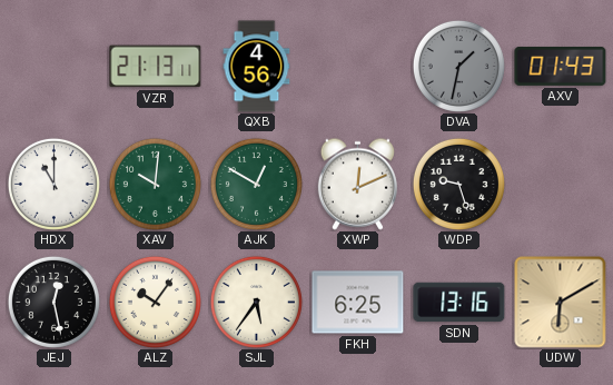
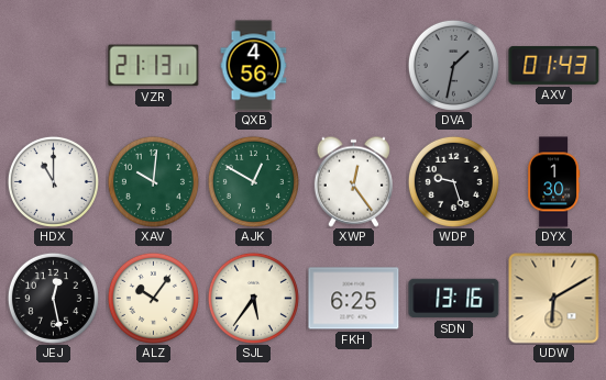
XWP: 12:11 -> 12:24
DYX: none -> 1:30
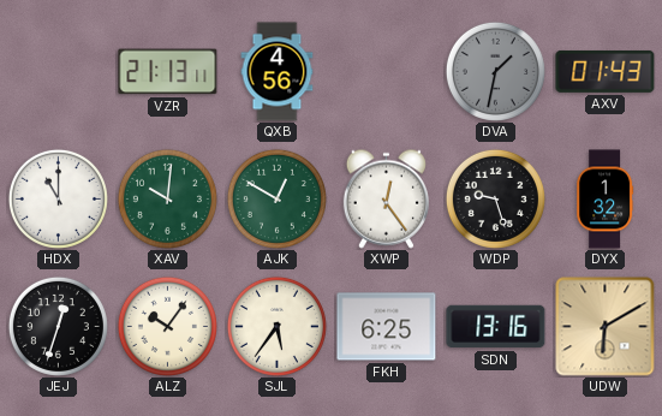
DYX: 1:30 -> 1:32
JEJ: 12:28 -> 12:33
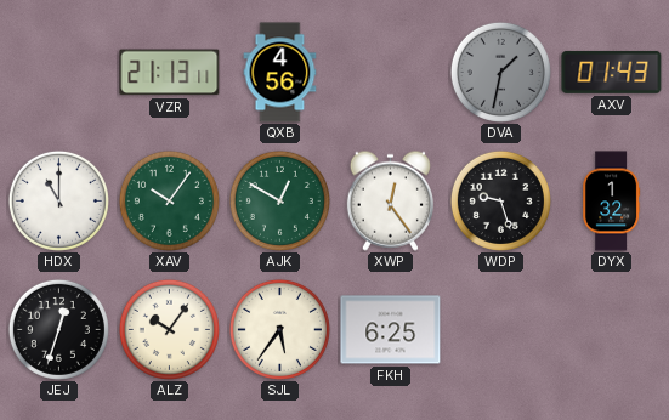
XAV: 10:01 -> 10:06
SDN: 13:16 -> none
UDW: 6:10 -> none
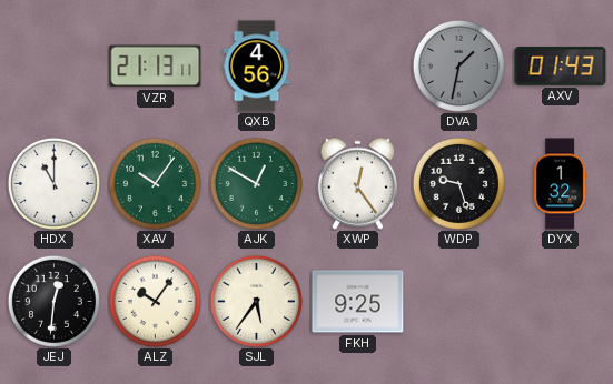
JEJ: 12:33 -> 12:31
FKH: 6:25 -> 9:25
